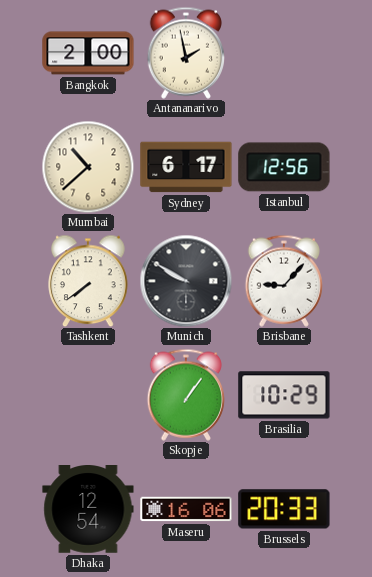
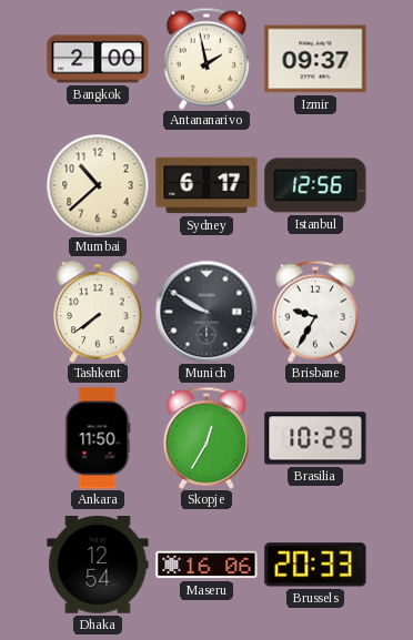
Izmir: none -> 09:37
Brisbane: 9:07 -> 9:35
Ankara: none -> 11:50
Skopje: 1:06 -> 12:35
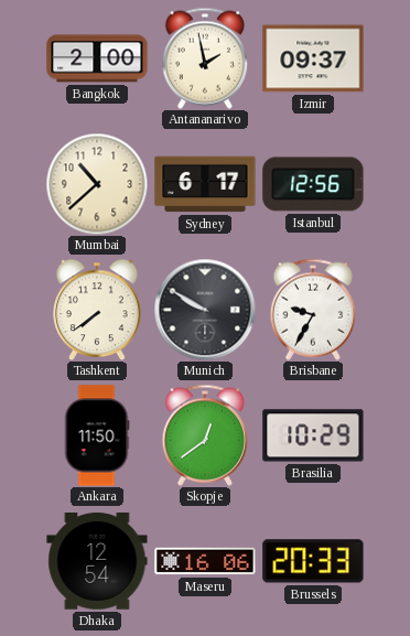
Skopje: 12:35 -> 12:39
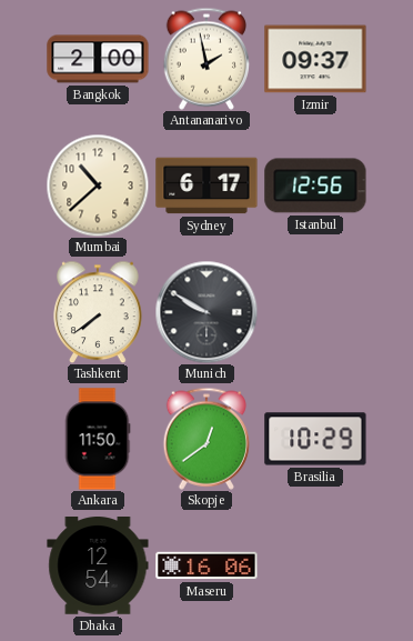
Brisbane: 9:35 -> none
Brussels: 20:33 -> none
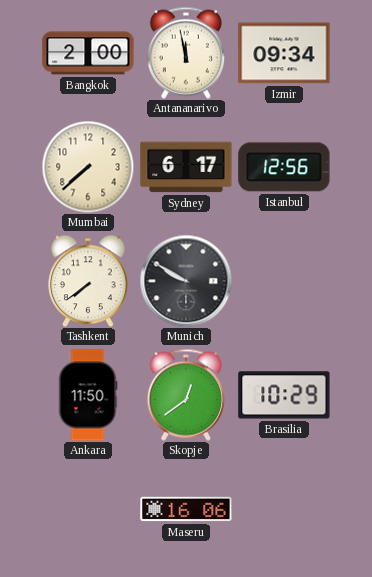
Antananarivo: 1:58 -> 11:58
Izmir: 09:37 -> 09:34
Mumbai: 10:38 -> 7:38
Dhaka: 12:54 -> none
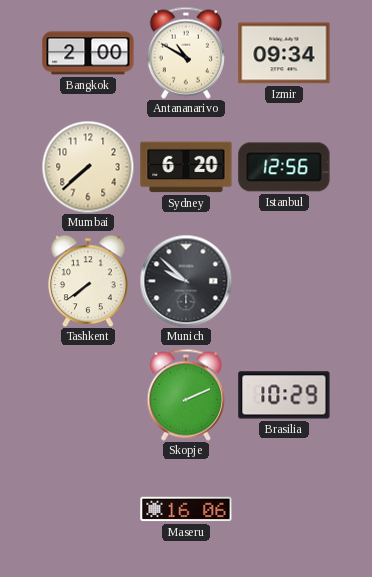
Antananarivo: 11:58 -> 10:50
Sydney: 6:17 -> 6:20
Munich: 9:50 -> 9:52
Ankara: 11:50 -> none
Skopje: 12:39 -> 2:11
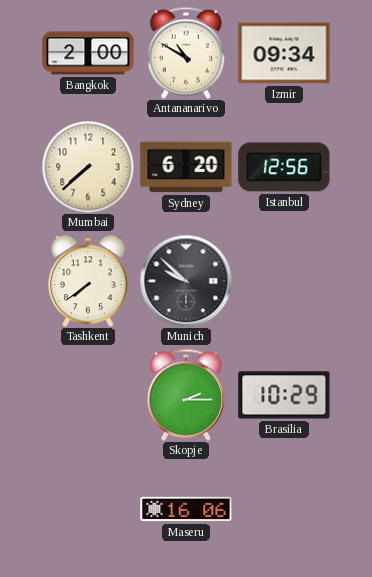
Skopje: 2:11 -> 2:15
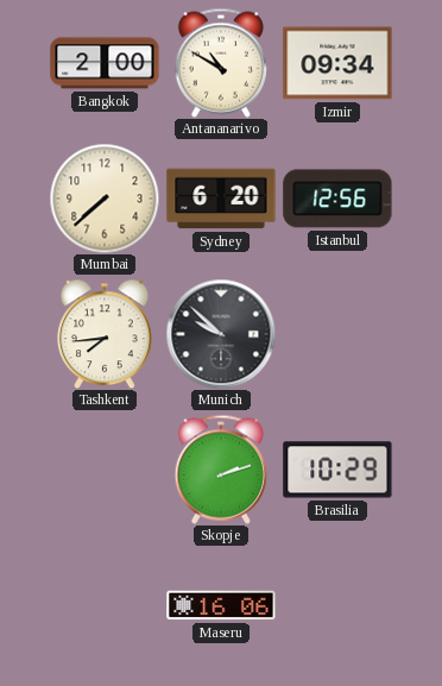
Tashkent: 7:39 -> 7:44
Skopje: 2:15 -> 2:12
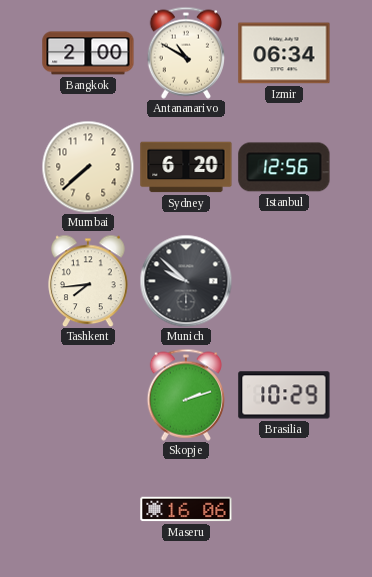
Izmir: 09:34 -> 06:34
